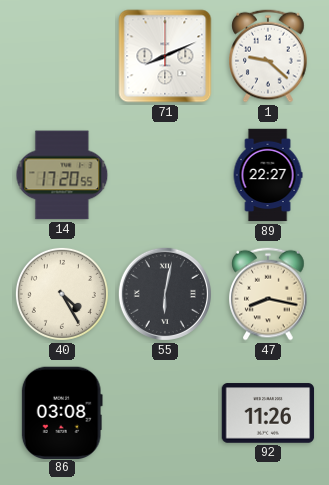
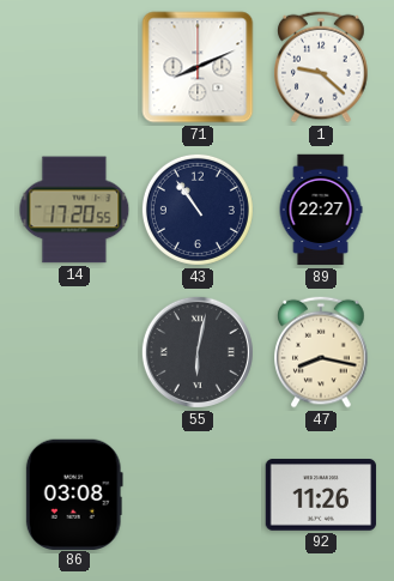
43: none -> 10:54
40: 4:25 -> none
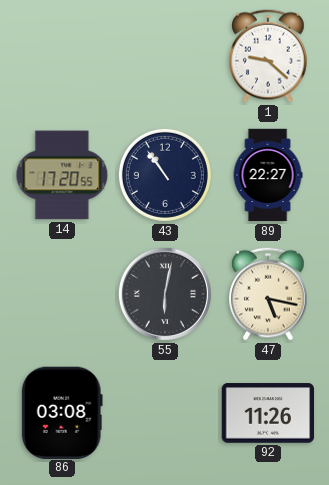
71: 8:11 -> none
47: 8:17 -> 5:17
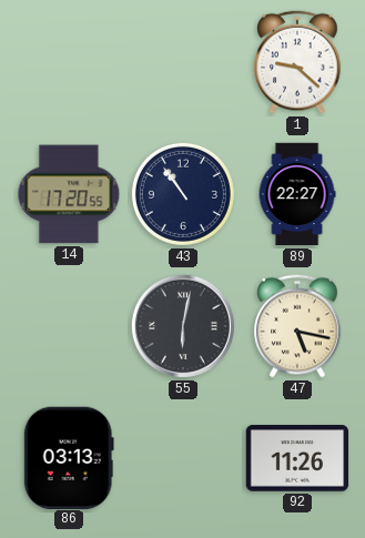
86: 03:08 -> 03:13
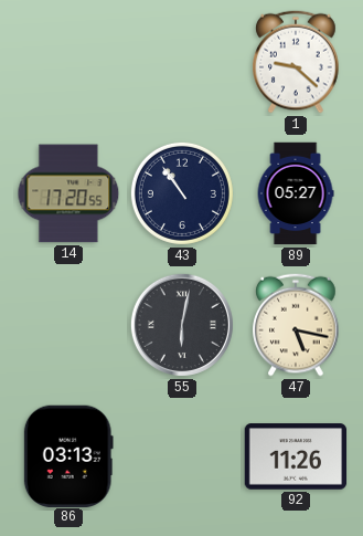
89: 22:27 -> 05:27
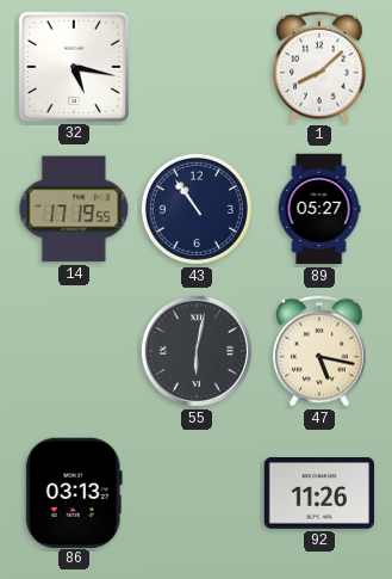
32: none -> 5:17
1: 9:22 -> 8:08
14: 17:20 -> 17:19
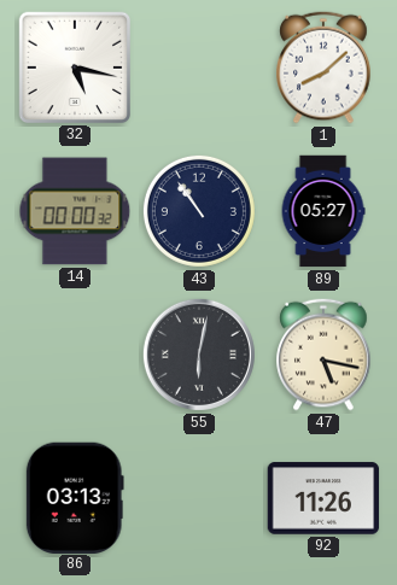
14: 17:19 -> 00:00
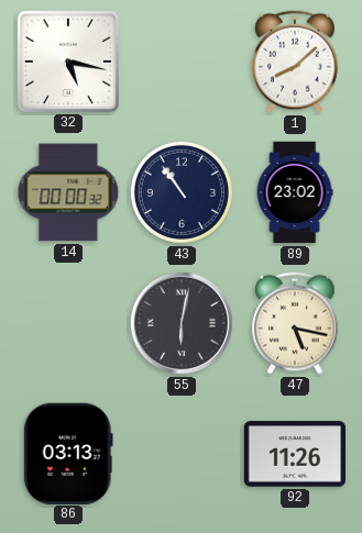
89: 05:27 -> 23:02
